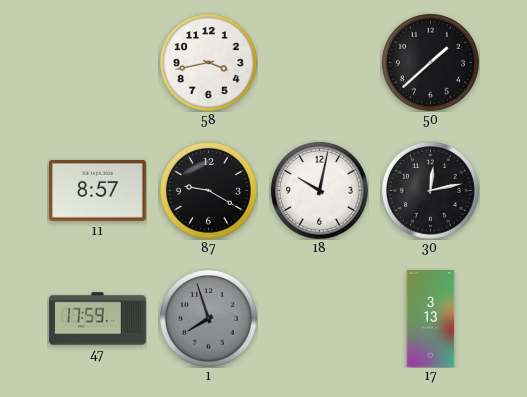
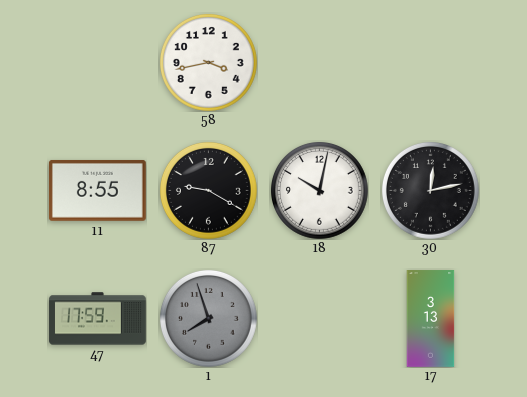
50: 1:38 -> none
11: 8:57 -> 8:55
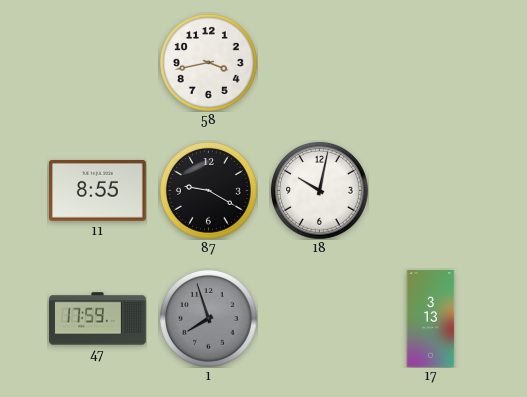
30: 12:13 -> none
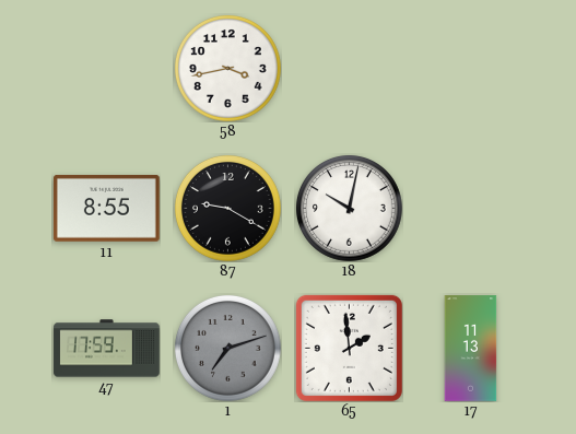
1: 7:57 -> 7:12
65: none -> 1:59
17: 3:13 -> 11:13
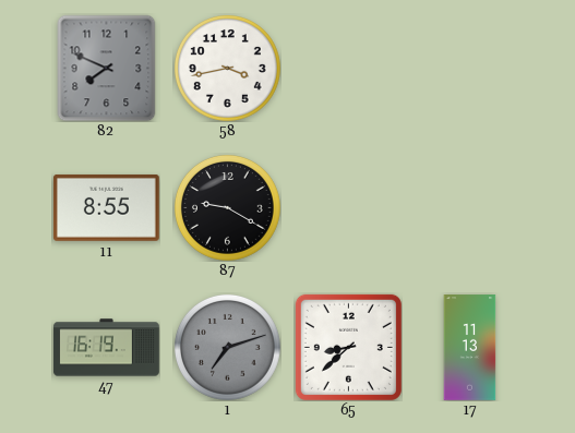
82: none -> 7:49
18: 10:02 -> none
47: 17:59 -> 16:19
65: 1:59 -> 8:38
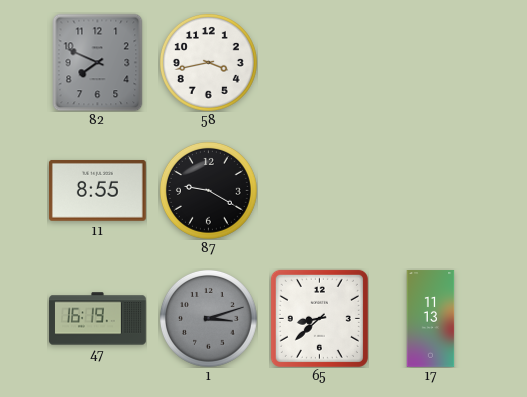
1: 7:12 -> 3:12
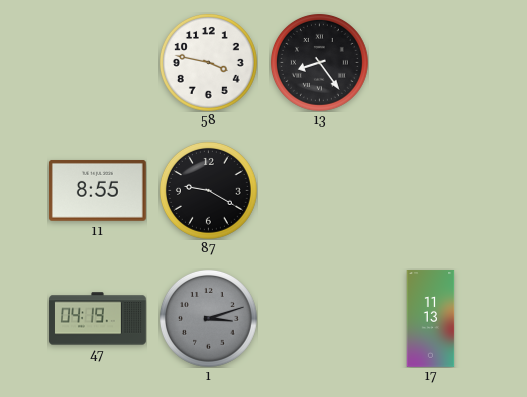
82: 7:49 -> none
58: 3:43 -> 3:47
13: none -> 8:24
47: 16:19 -> 04:19
65: 8:38 -> none
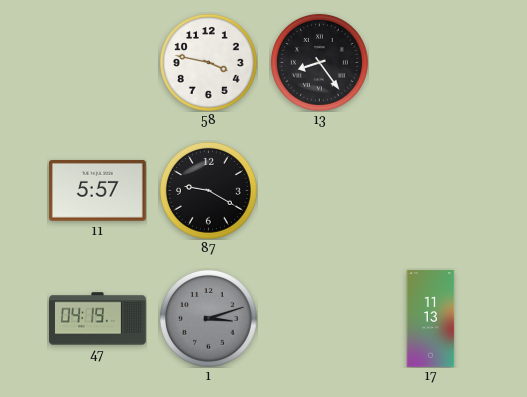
11: 8:55 -> 5:57
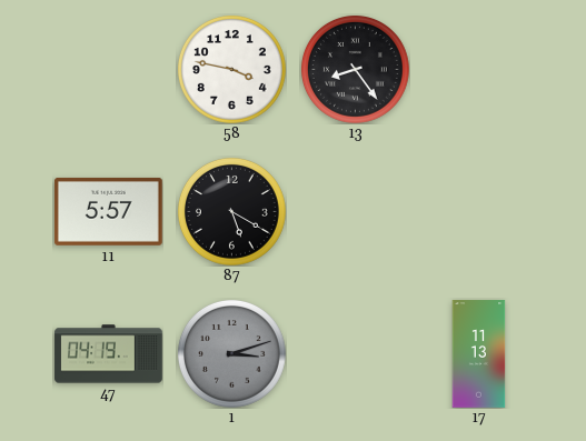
87: 9:20 -> 5:20
